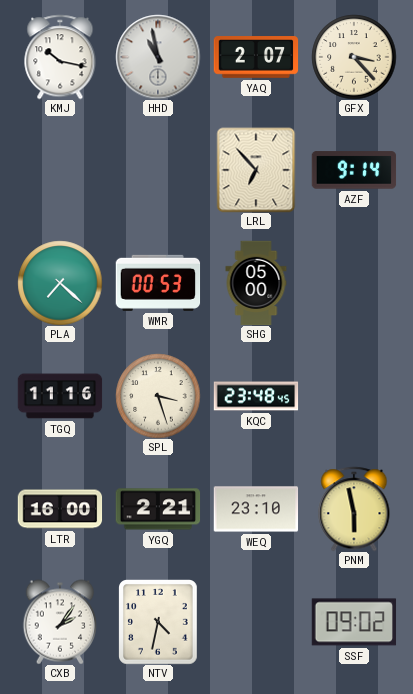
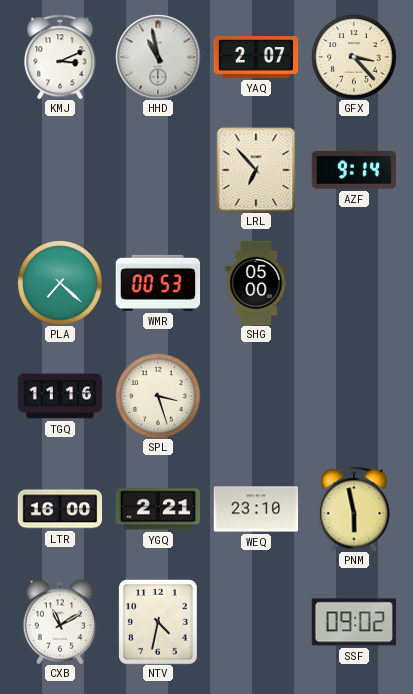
KMJ: 10:17 -> 3:11
KQC: 23:48 -> none
CXB: 2:06 -> 11:10
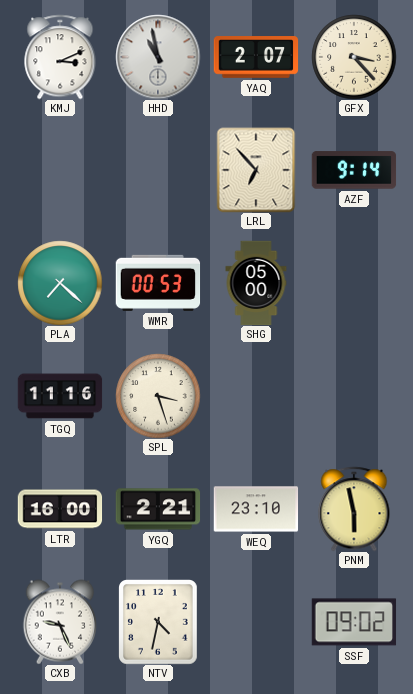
CXB: 11:10 -> 9:26
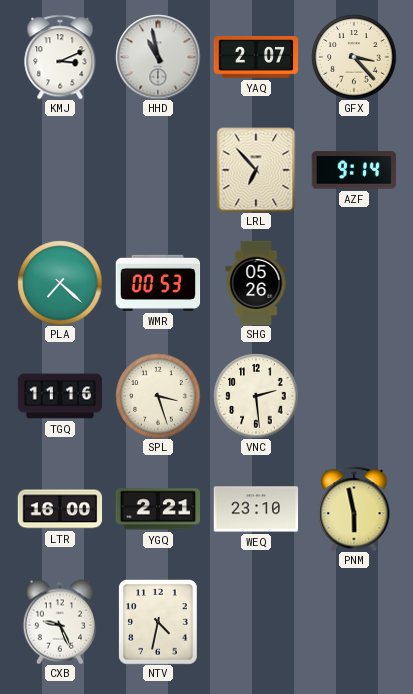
SHG: 05:00 -> 05:26
VNC: none -> 2:29
SSF: 09:02 -> none
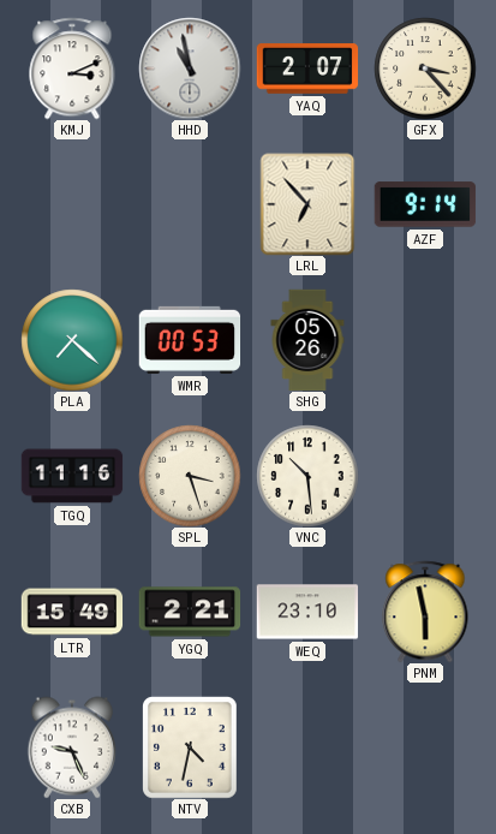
VNC: 2:29 -> 10:29
LTR: 16:00 -> 15:49
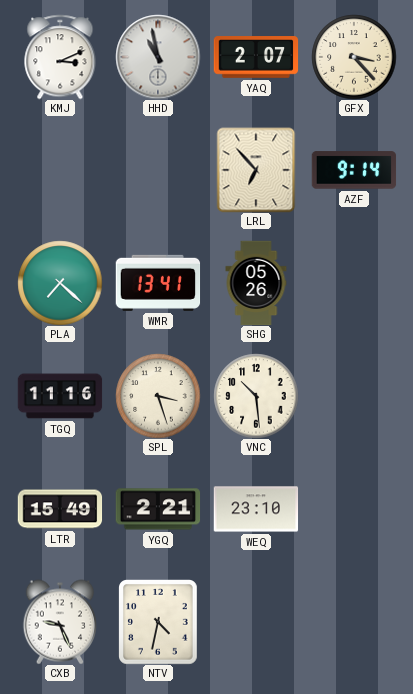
WMR: 00:53 -> 13:41
PNM: 5:58 -> none
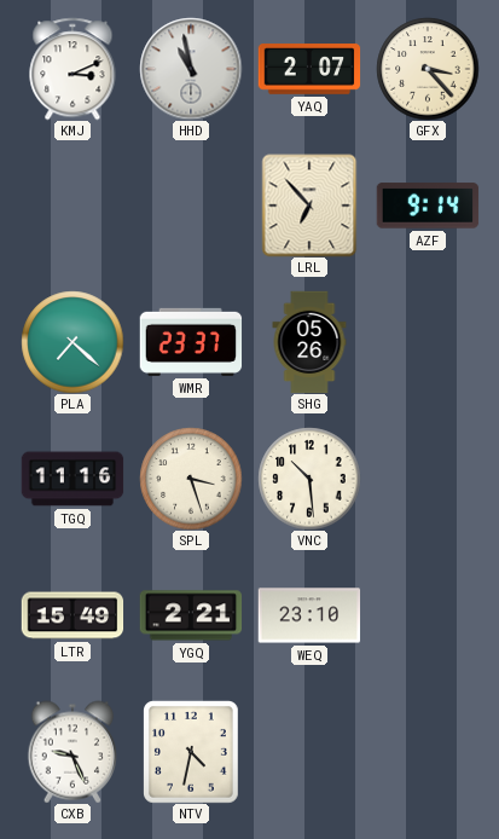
WMR: 13:41 -> 23:37
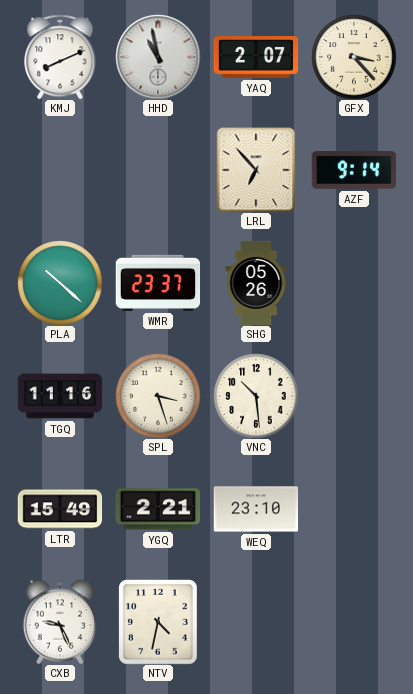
KMJ: 3:11 -> 8:11
PLA: 7:22 -> 10:22
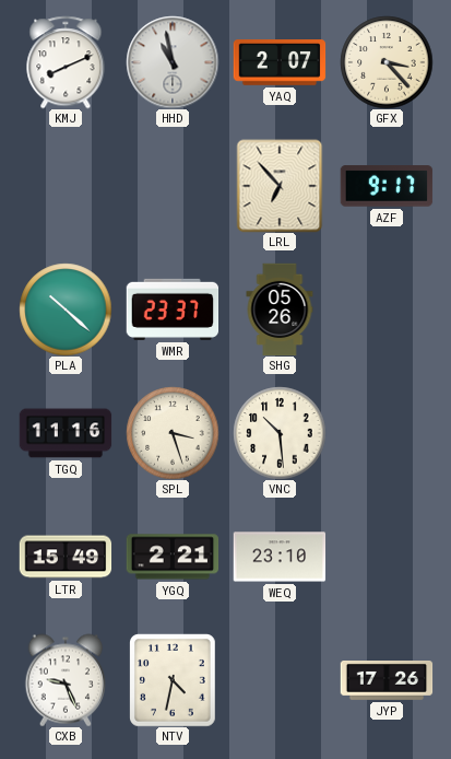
AZF: 9:14 -> 9:17
JYP: none -> 17:26
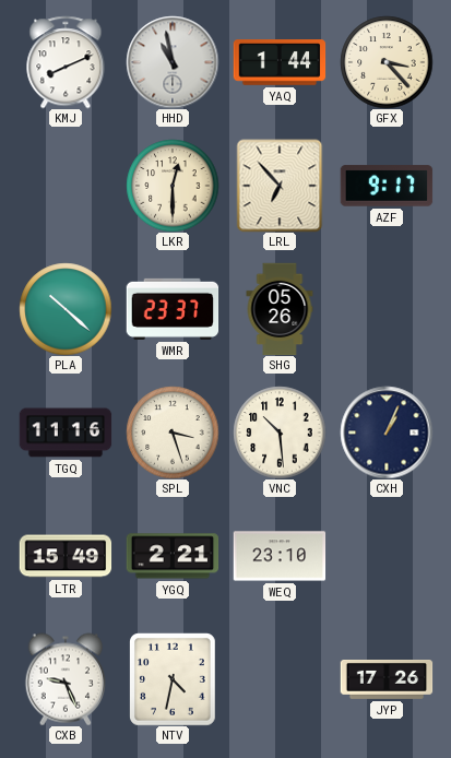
YAQ: 2:07 -> 1:44
LKR: none -> 12:30
CXH: none -> 1:04
